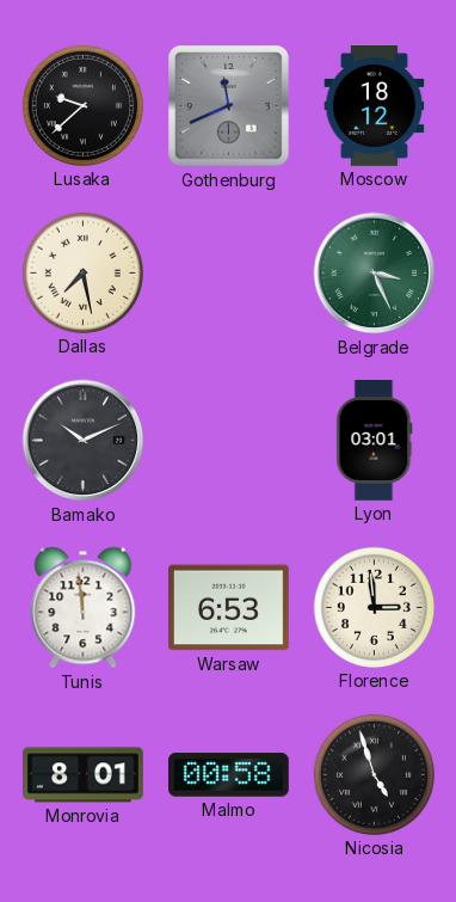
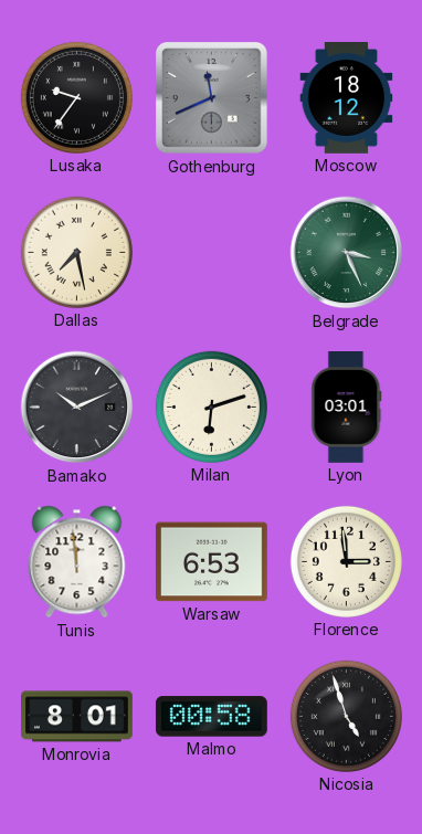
Lusaka: 9:38 -> 9:36
Milan: none -> 6:12
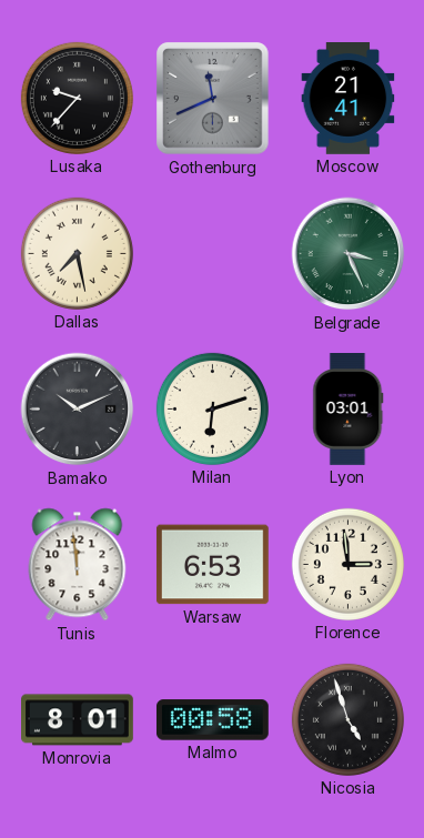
Lusaka: 9:36 -> 9:37
Moscow: 18:12 -> 21:41
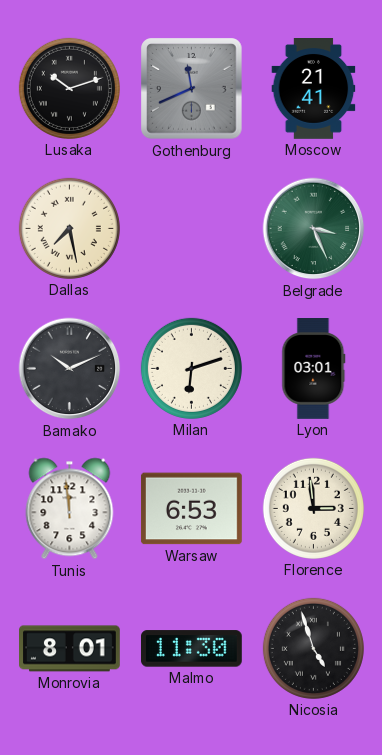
Lusaka: 9:37 -> 10:12
Malmo: 00:58 -> 11:30
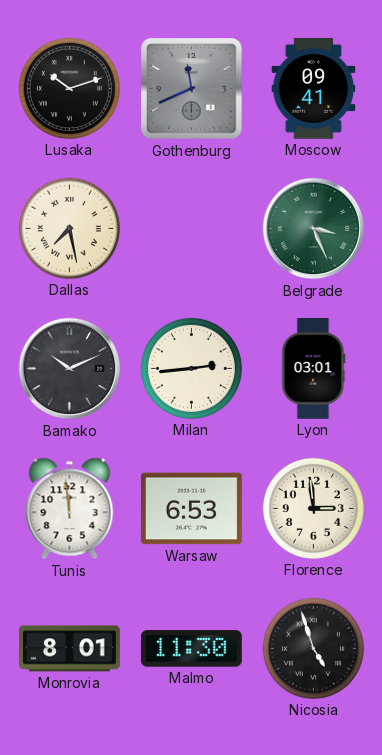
Moscow: 21:41 -> 09:41
Milan: 6:12 -> 2:44
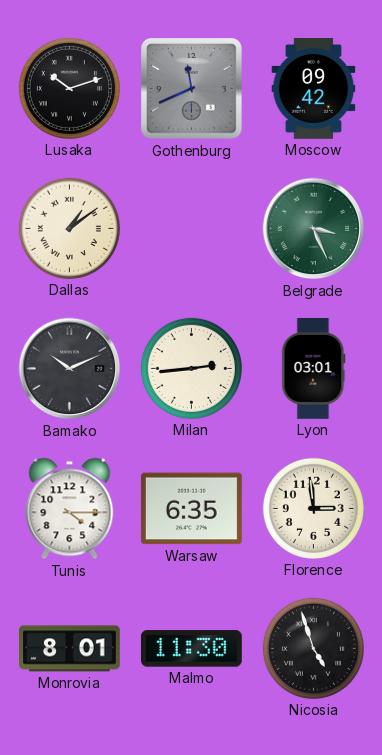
Moscow: 09:41 -> 09:42
Dallas: 7:28 -> 1:09
Tunis: 11:59 -> 4:15
Warsaw: 6:53 -> 6:35
